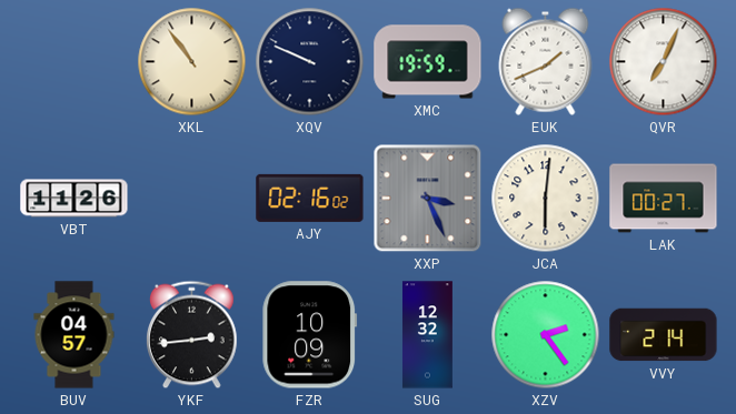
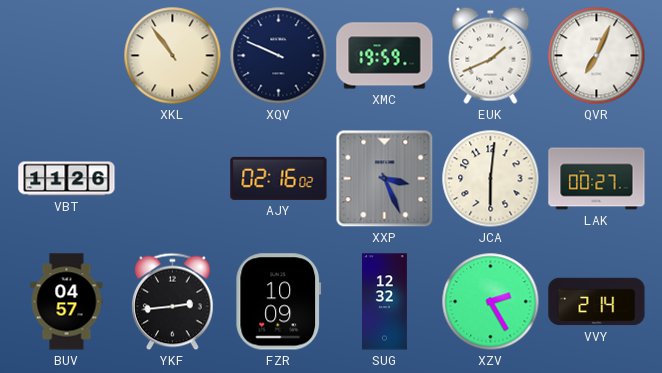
XZV: 2:24 -> 2:25
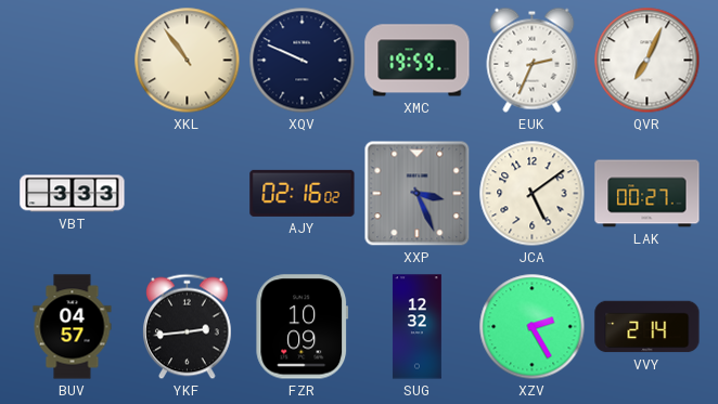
EUK: 1:41 -> 2:34
VBT: 11:26 -> 3:33
JCA: 6:01 -> 5:09
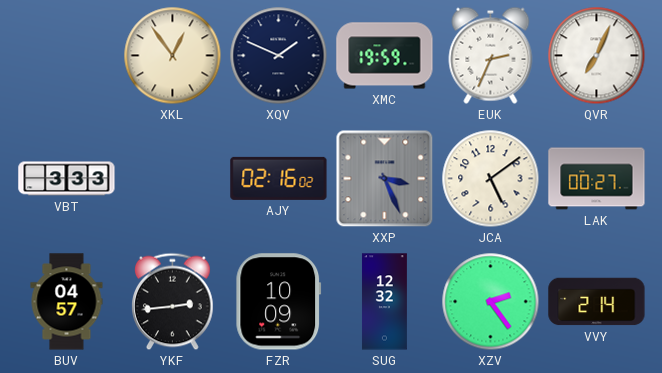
XKL: 10:54 -> 12:54
XQV: 9:49 -> 1:49
XZV: 2:25 -> 2:24
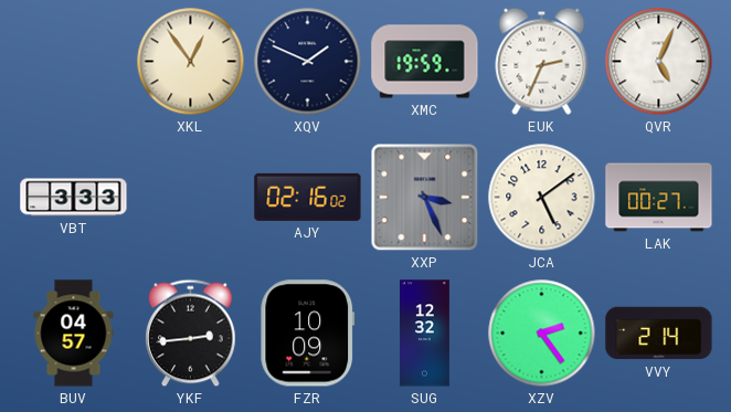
QVR: 7:04 -> 5:04
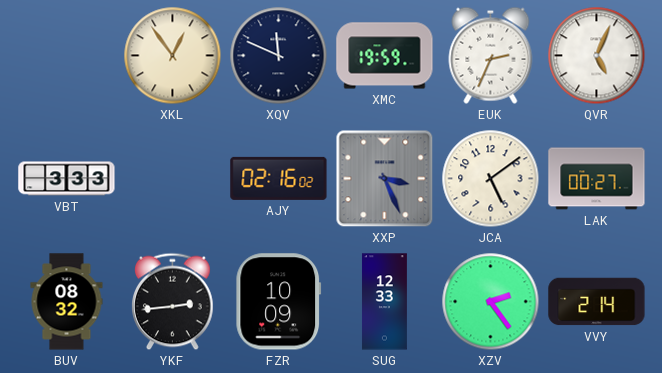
XQV: 1:49 -> 11:49
BUV: 04:57 -> 08:32
SUG: 12:32 -> 12:33
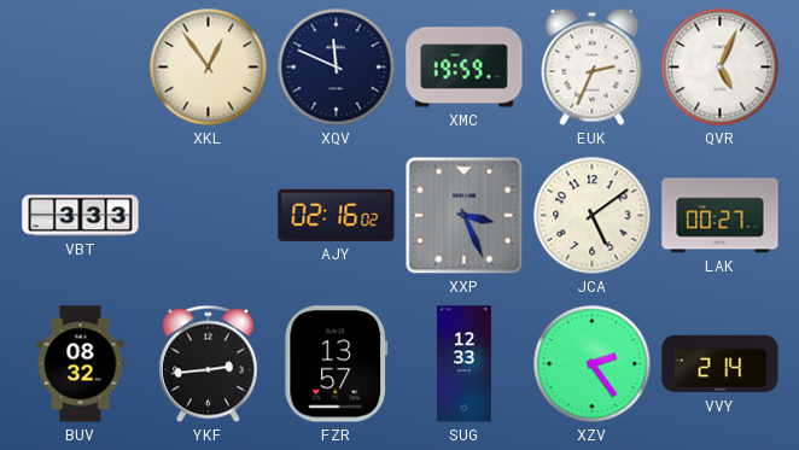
FZR: 10:09 -> 13:57
